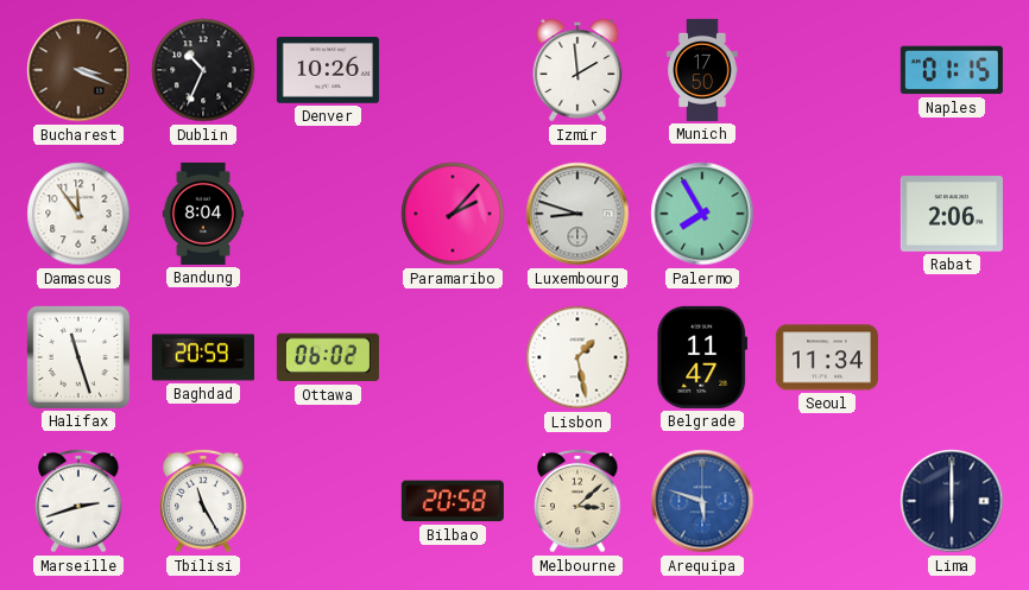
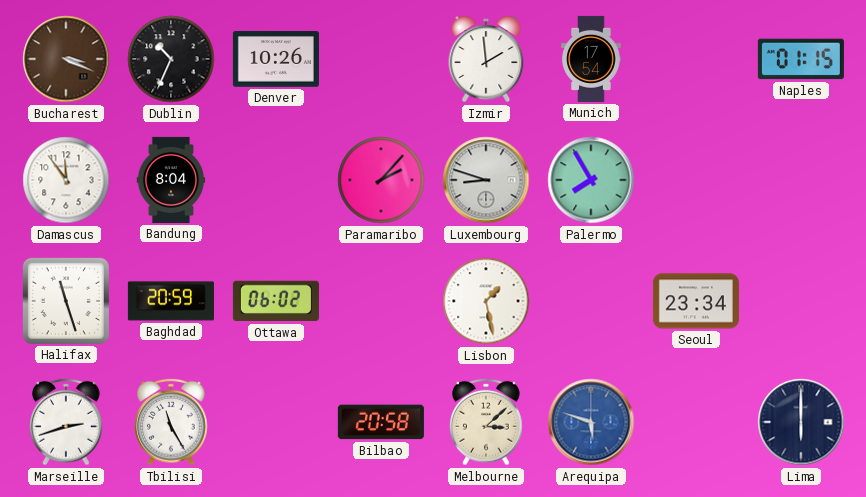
Munich: 17:50 -> 17:54
Rabat: 2:06 -> none
Belgrade: 11:47 -> none
Seoul: 11:34 -> 23:34
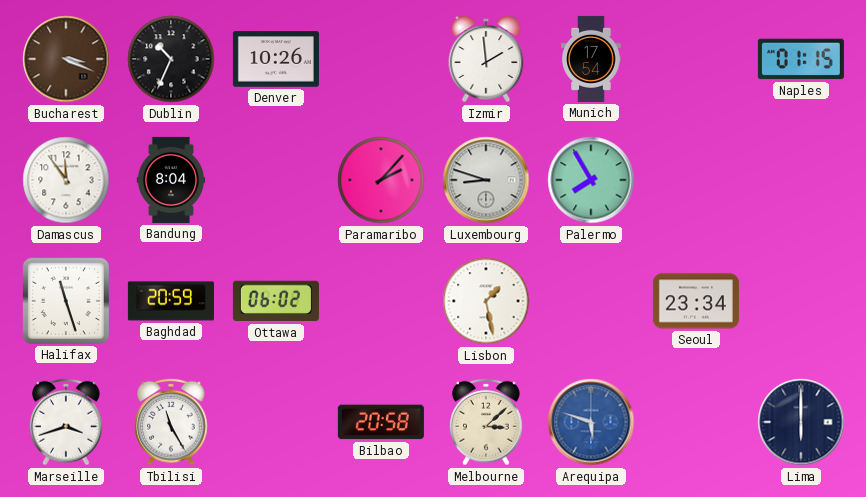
Marseille: 2:42 -> 3:42
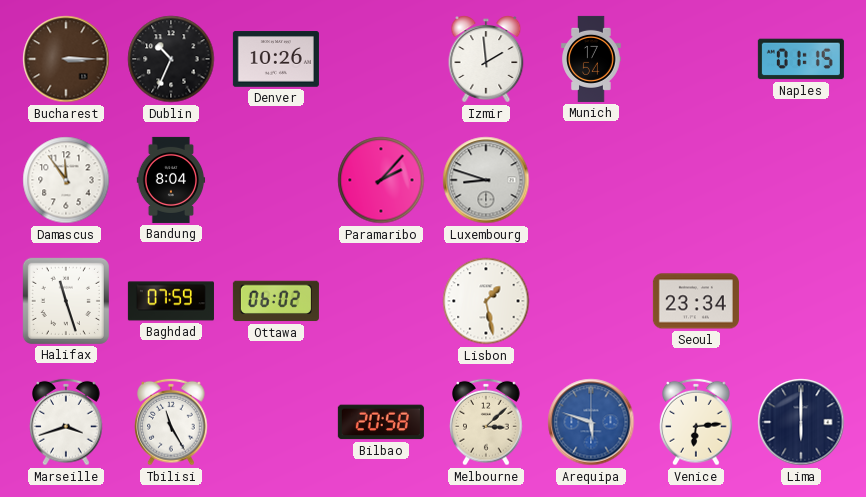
Bucharest: 3:19 -> 3:15
Palermo: 7:55 -> none
Baghdad: 20:59 -> 07:59
Venice: none -> 6:14
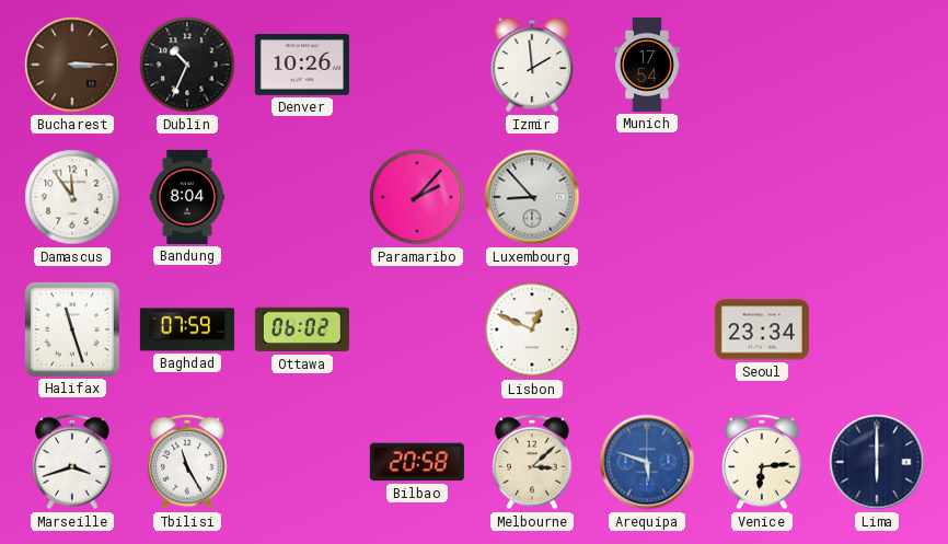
Naples: 01:15 -> none
Luxembourg: 8:48 -> 8:53
Lisbon: 1:28 -> 12:49
